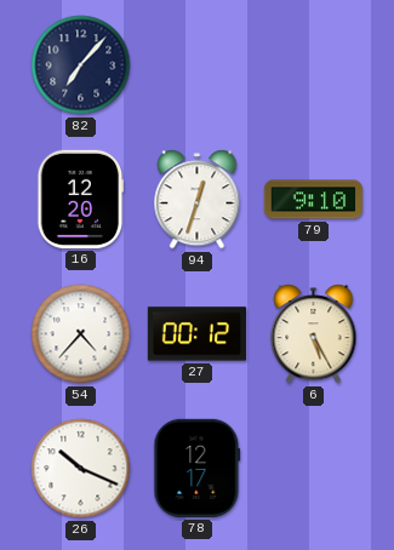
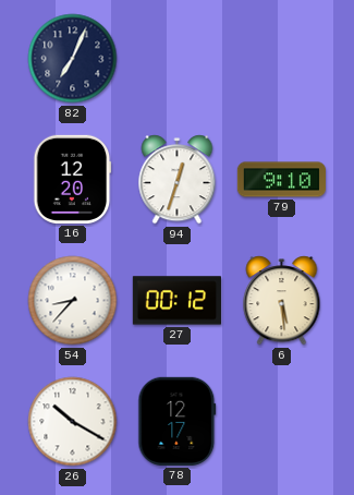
82: 7:07 -> 7:04
54: 4:37 -> 8:37
6: 5:25 -> 5:29
26: 10:19 -> 10:20
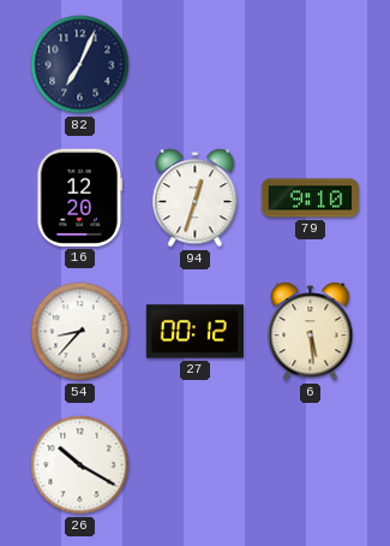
78: 12:17 -> none
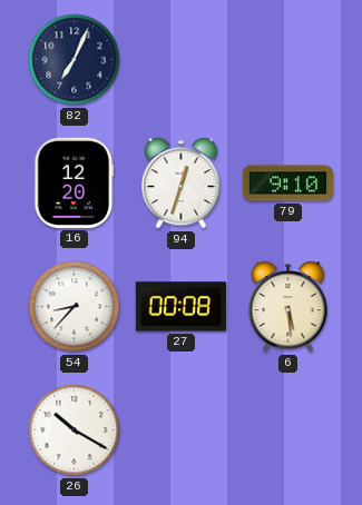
27: 00:12 -> 00:08
